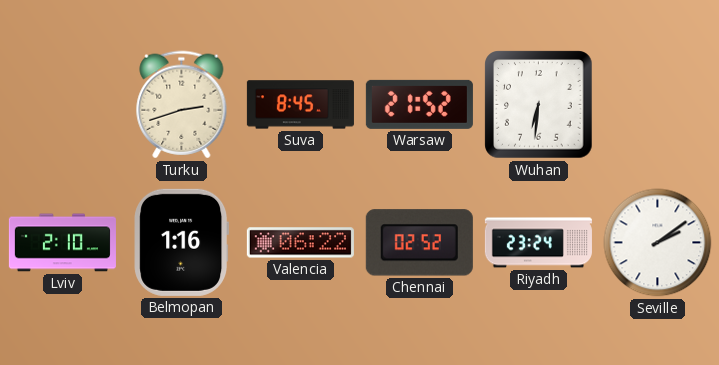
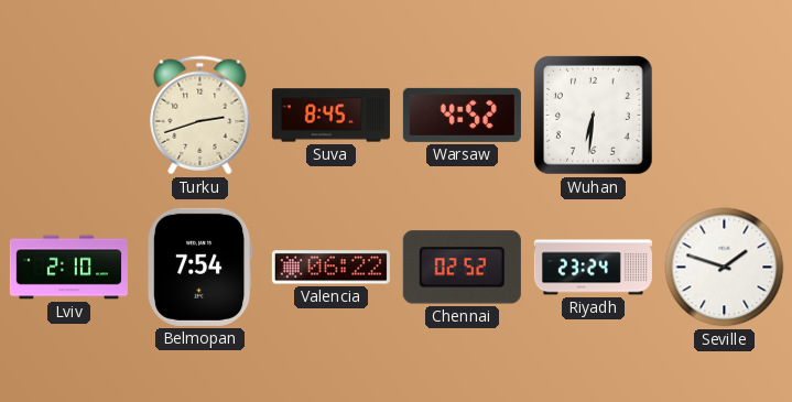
Warsaw: 21:52 -> 4:52
Belmopan: 1:16 -> 7:54
Seville: 2:09 -> 1:48
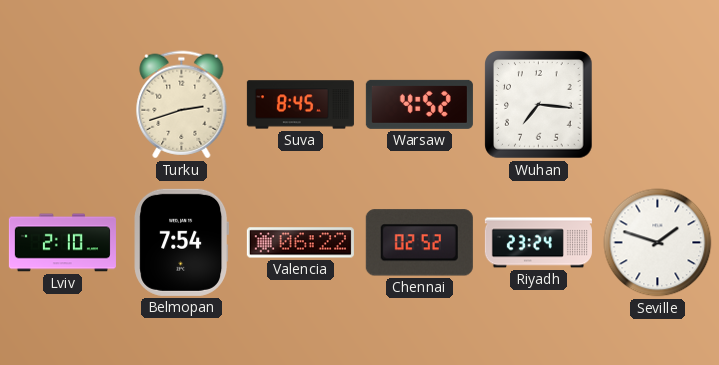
Wuhan: 6:31 -> 7:16
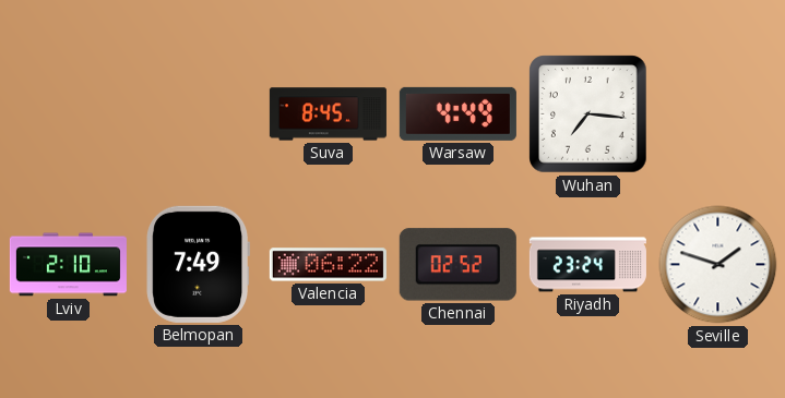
Turku: 2:42 -> none
Warsaw: 4:52 -> 4:49
Belmopan: 7:54 -> 7:49
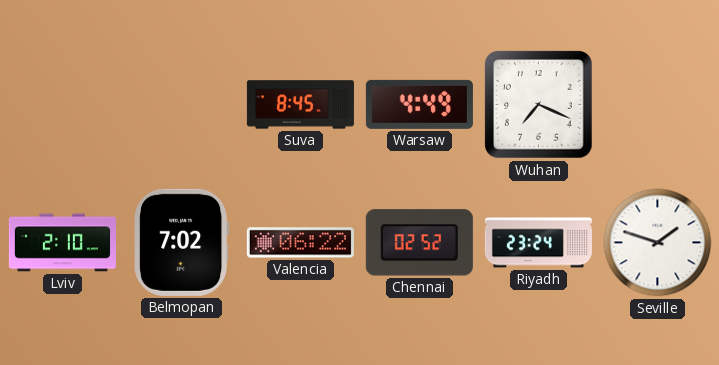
Wuhan: 7:16 -> 7:19
Belmopan: 7:49 -> 7:02
